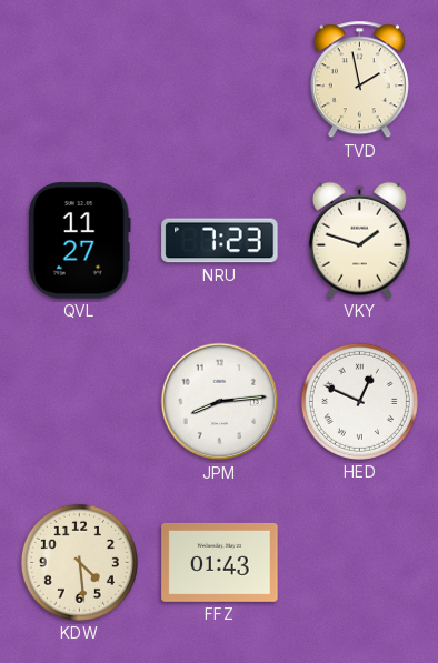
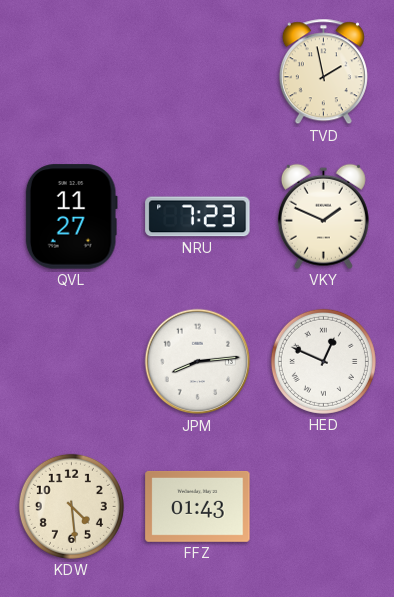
VKY: 1:48 -> 1:49
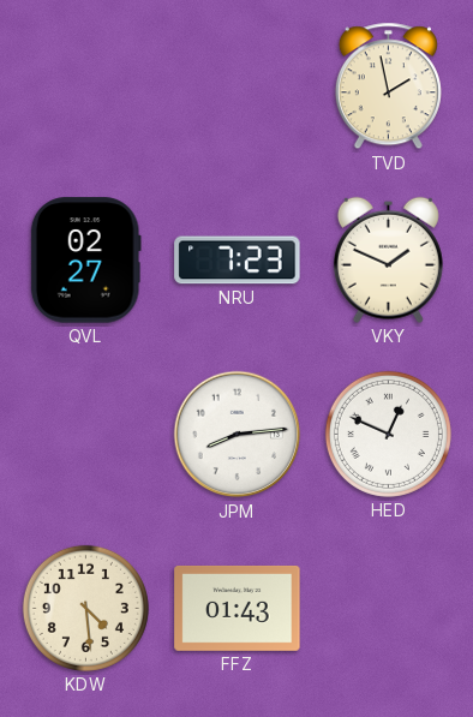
QVL: 11:27 -> 02:27
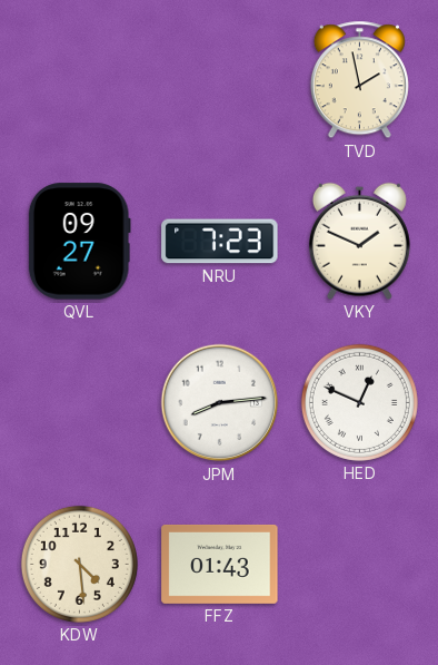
QVL: 02:27 -> 09:27
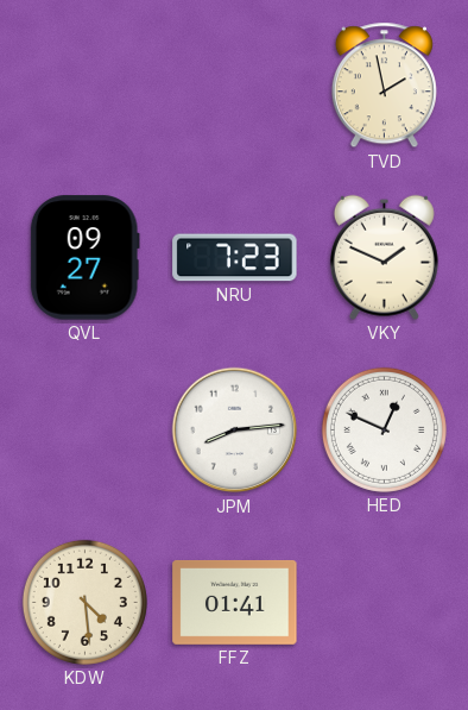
FFZ: 01:43 -> 01:41
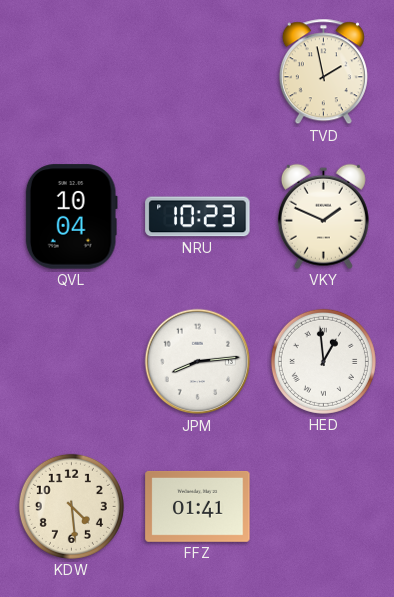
QVL: 09:27 -> 10:04
NRU: 7:23 -> 10:23
HED: 12:49 -> 12:59
